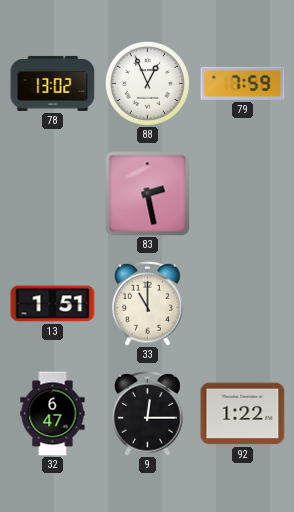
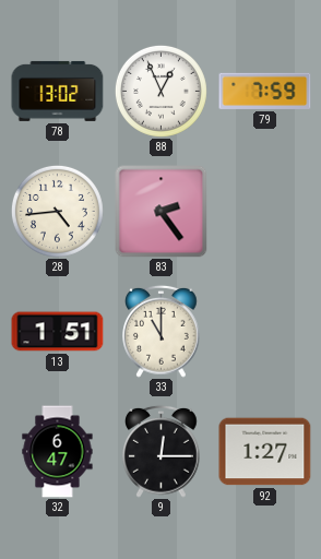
28: none -> 4:44
83: 2:28 -> 2:24
92: 1:22 -> 1:27
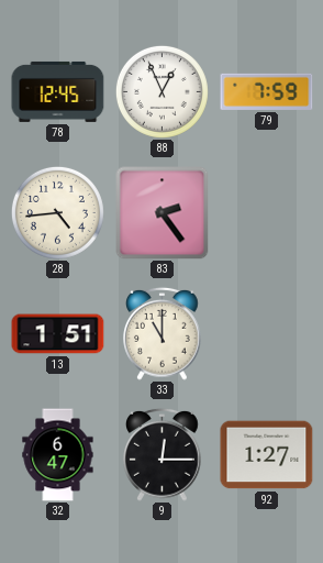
78: 13:02 -> 12:45
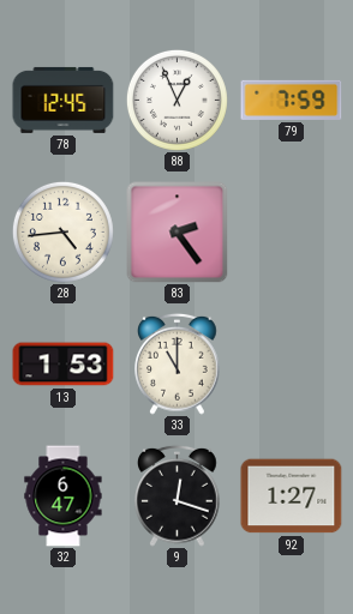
13: 1:51 -> 1:53
9: 12:15 -> 12:18
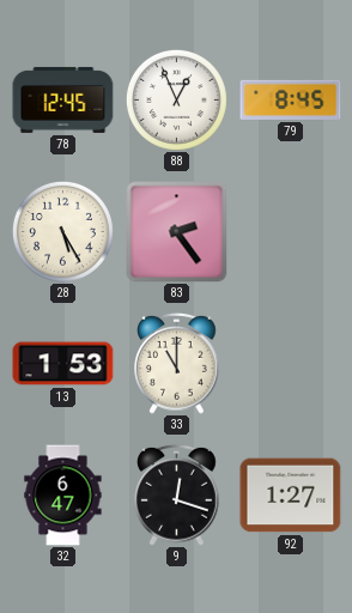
79: 7:59 -> 8:45
28: 4:44 -> 5:25
